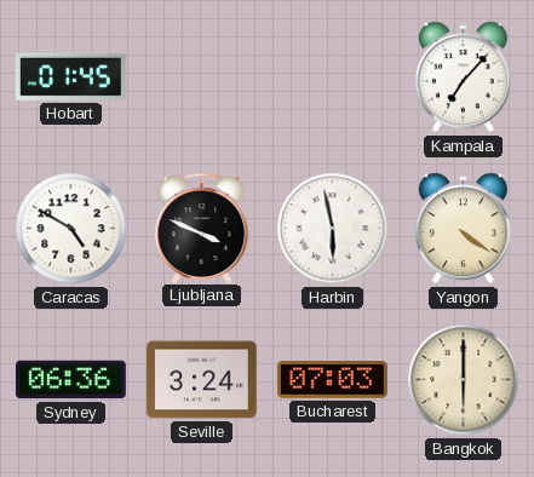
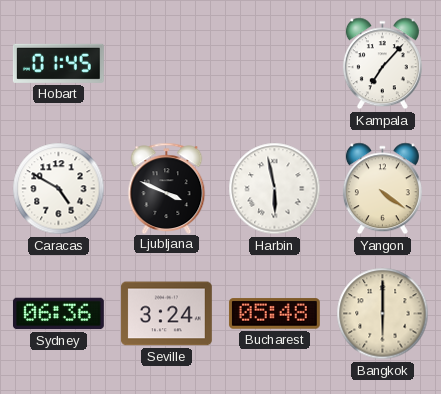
Bucharest: 07:03 -> 05:48
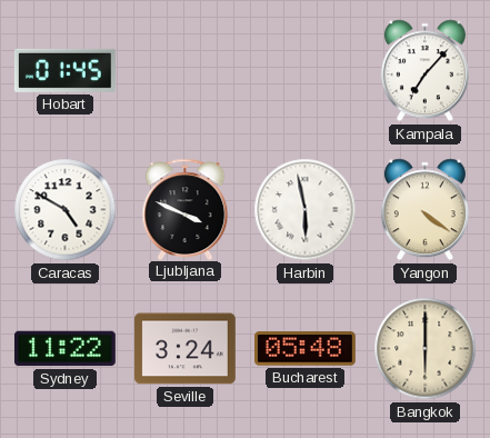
Sydney: 06:36 -> 11:22
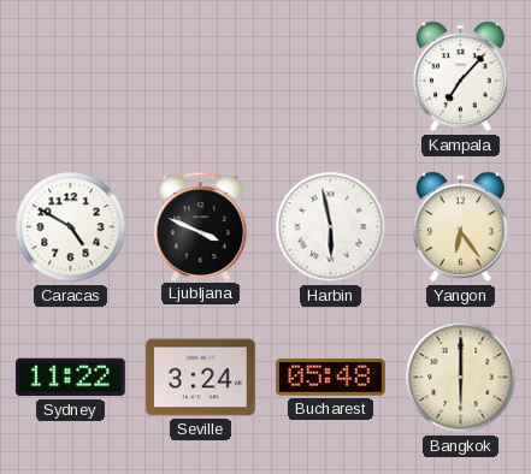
Hobart: 01:45 -> none
Yangon: 4:21 -> 6:24
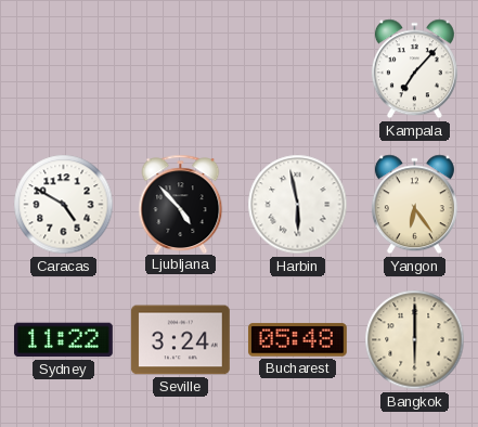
Ljubljana: 3:49 -> 4:53
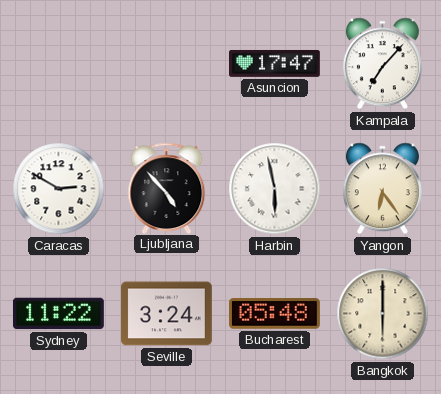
Asuncion: none -> 17:47
Caracas: 4:50 -> 2:50
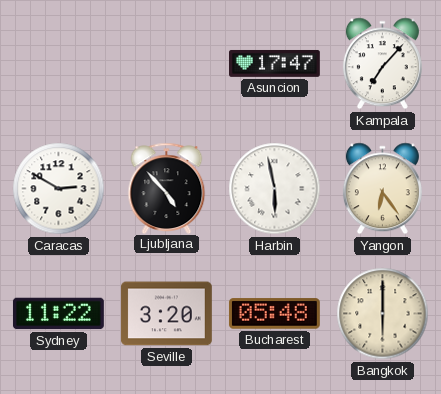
Seville: 3:24 -> 3:20
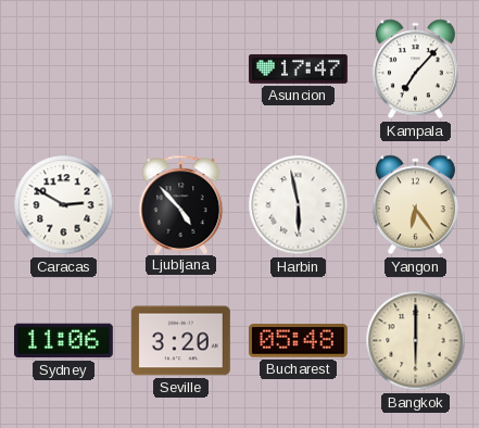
Sydney: 11:22 -> 11:06
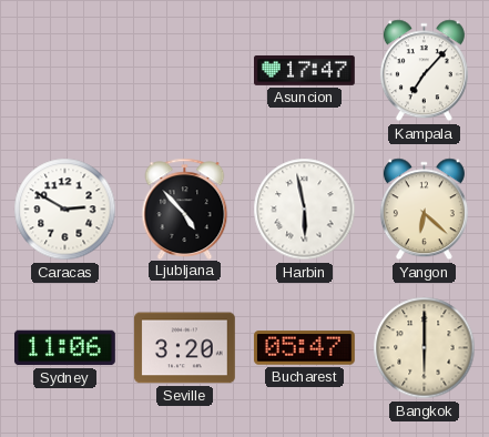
Yangon: 6:24 -> 6:22
Bucharest: 05:48 -> 05:47
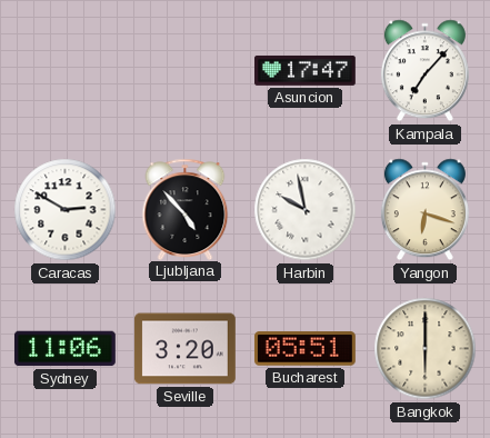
Harbin: 5:58 -> 9:58
Yangon: 6:22 -> 6:18
Bucharest: 05:47 -> 05:51
